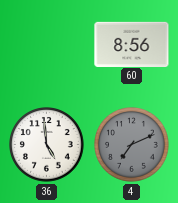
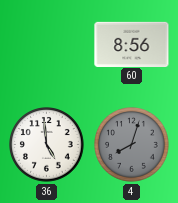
4: 7:11 -> 8:03
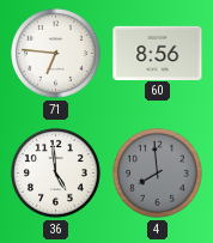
71: none -> 6:46
4: 8:03 -> 7:59
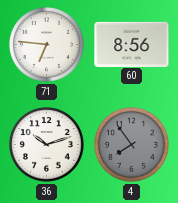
36: 4:59 -> 10:12
4: 7:59 -> 7:54
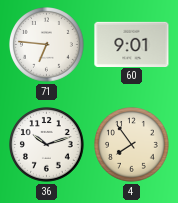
60: 8:56 -> 9:01
4 dial: grey -> cream
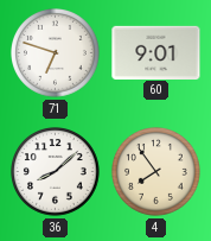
71: 6:46 -> 6:48
36: 10:12 -> 8:08
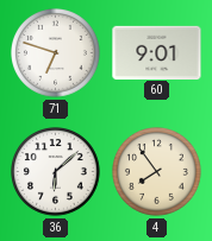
36: 8:08 -> 6:08
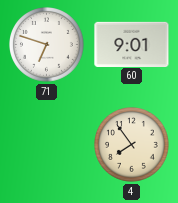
36: 6:08 -> none
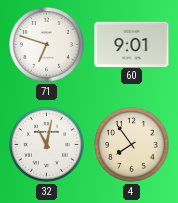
32: none -> 11:02
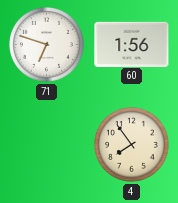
60: 9:01 -> 1:56
32: 11:02 -> none
